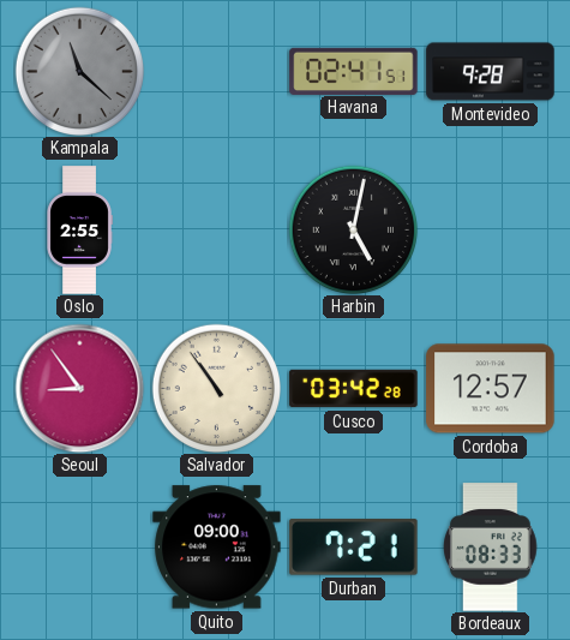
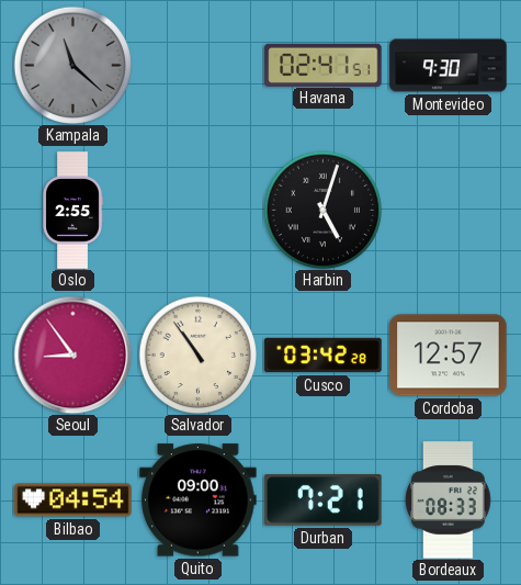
Montevideo: 9:28 -> 9:30
Harbin: 5:02 -> 5:03
Bilbao: none -> 04:54
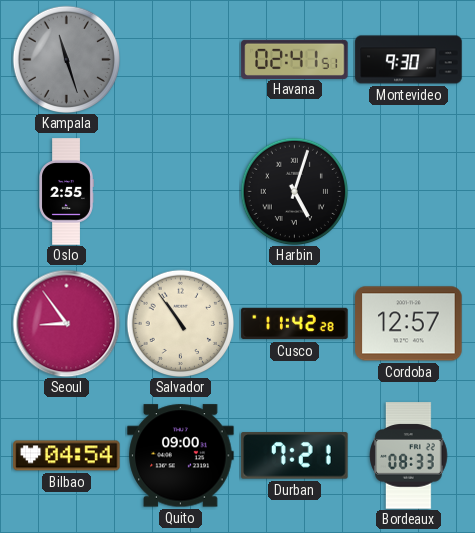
Kampala: 11:22 -> 11:27
Cusco: 03:42 -> 11:42
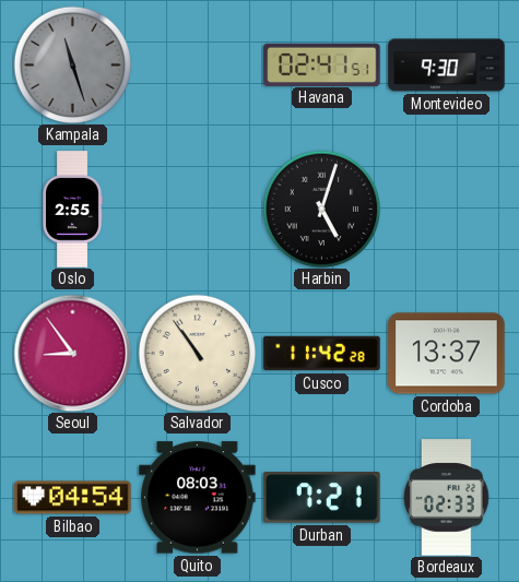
Cordoba: 12:57 -> 13:37
Quito: 09:00 -> 08:03
Bordeaux: 08:33 -> 02:33
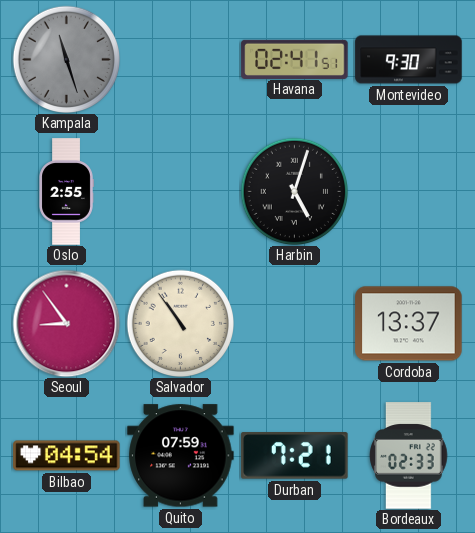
Cusco: 11:42 -> none
Quito: 08:03 -> 07:59
